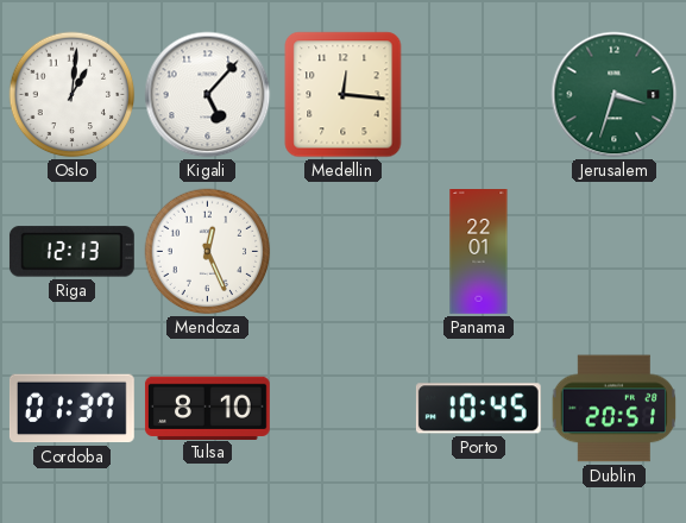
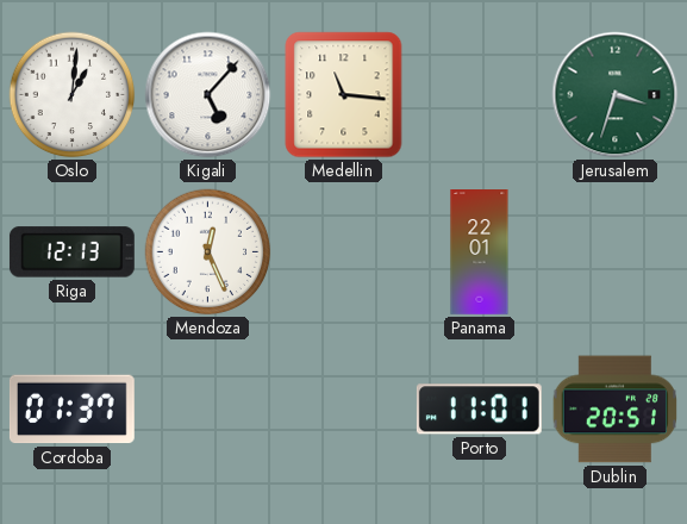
Medellin: 12:16 -> 11:16
Tulsa: 8:10 -> none
Porto: 10:45 -> 11:01
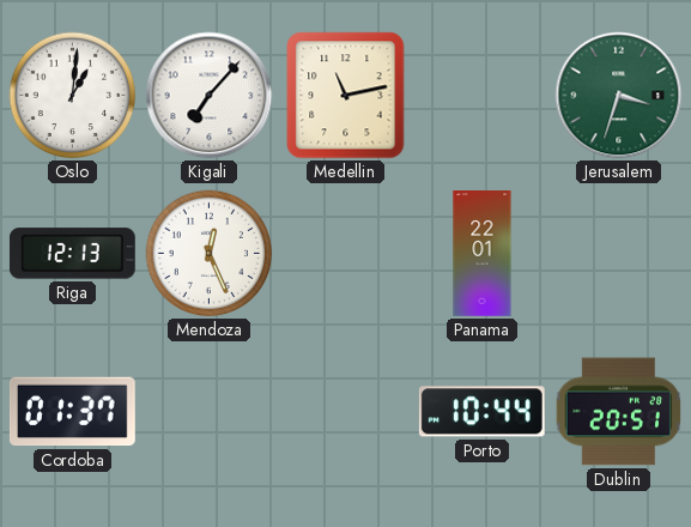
Kigali: 5:07 -> 7:07
Medellin: 11:16 -> 11:13
Porto: 11:01 -> 10:44
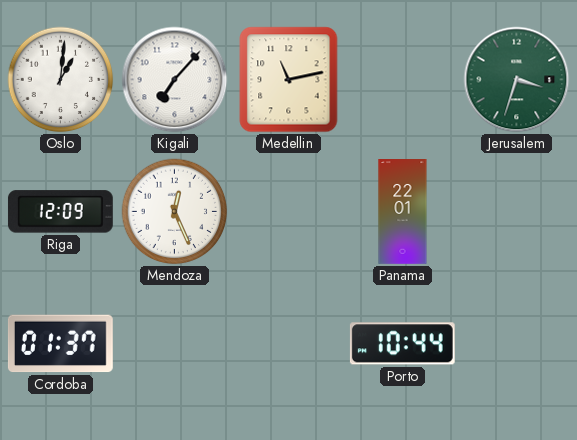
Riga: 12:13 -> 12:09
Dublin: 20:51 -> none
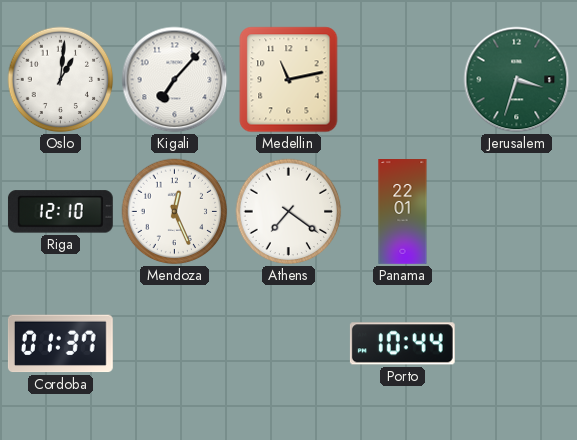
Riga: 12:09 -> 12:10
Athens: none -> 7:21
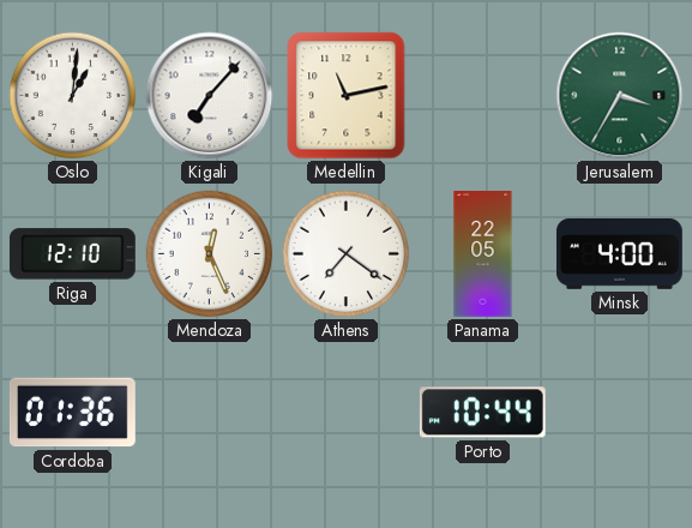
Jerusalem: 3:33 -> 3:35
Panama: 22:01 -> 22:05
Minsk: none -> 4:00
Cordoba: 01:37 -> 01:36
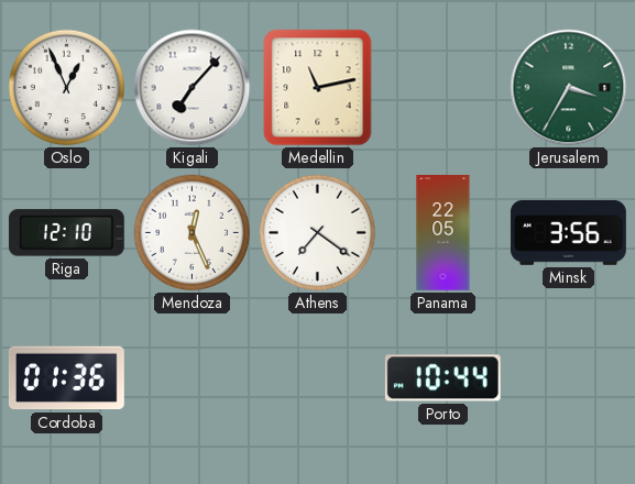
Oslo: 1:01 -> 12:56
Minsk: 4:00 -> 3:56
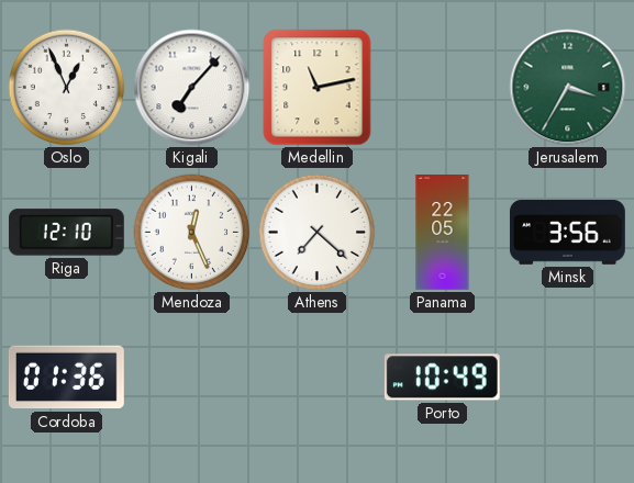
Athens: 7:21 -> 7:22
Porto: 10:44 -> 10:49
